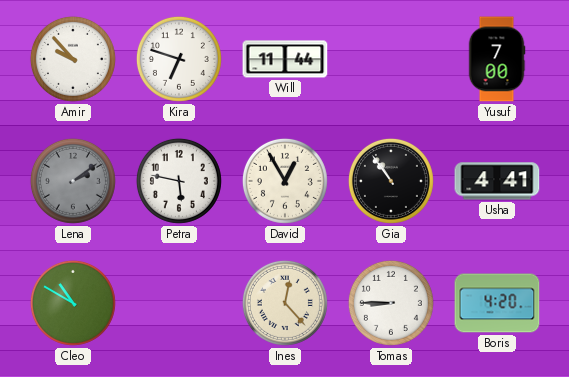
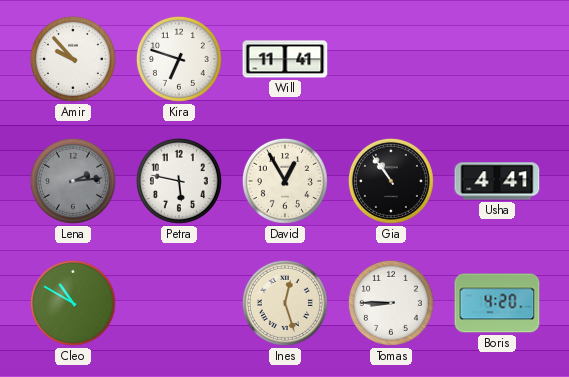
Will: 11:44 -> 11:41
Yusuf: 7:00 -> none
Lena: 2:09 -> 2:14
Ines: 12:23 -> 12:27
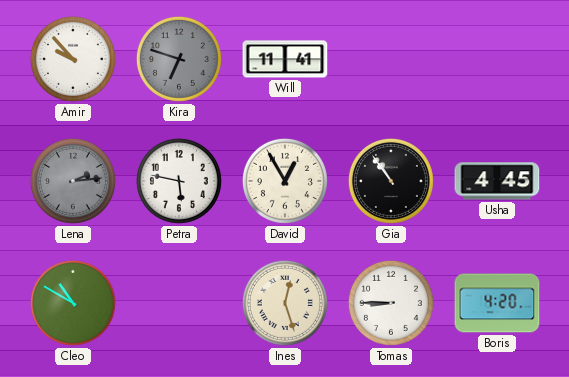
Kira dial: white -> grey
Usha: 4:41 -> 4:45
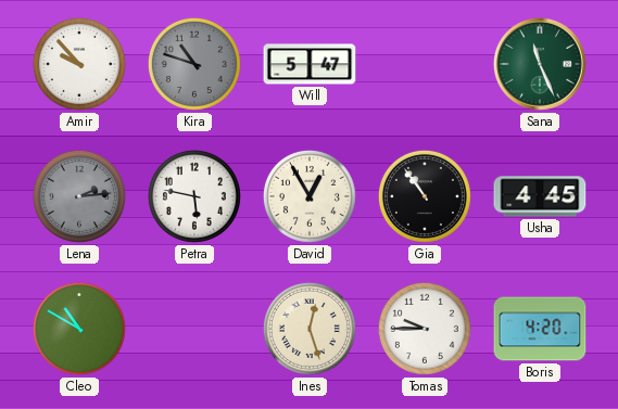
Kira: 6:48 -> 10:48
Will: 11:41 -> 5:47
Sana: none -> 11:26
Tomas: 8:45 -> 9:45
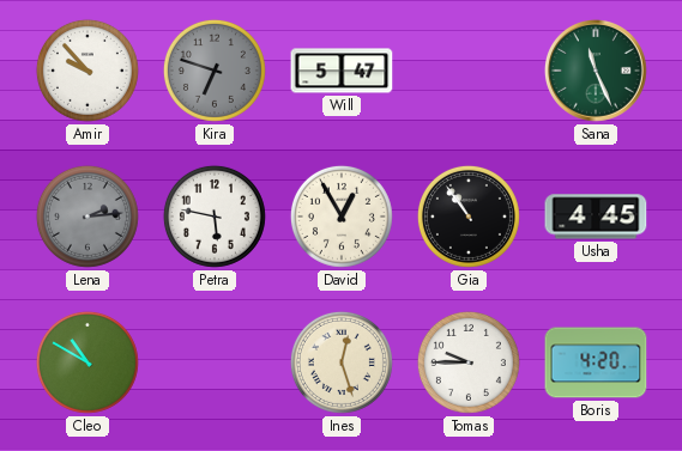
Kira: 10:48 -> 6:48
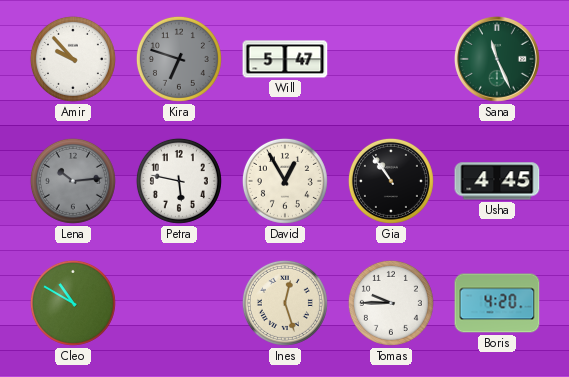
Lena: 2:14 -> 10:14
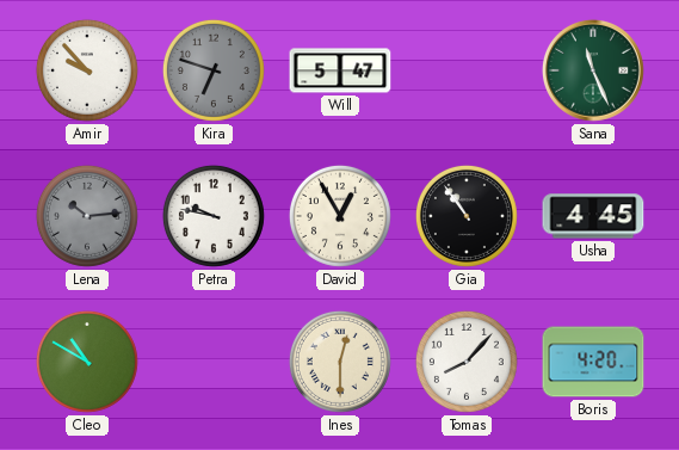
Petra: 5:47 -> 9:47
Ines: 12:27 -> 12:30
Tomas: 9:45 -> 8:07
